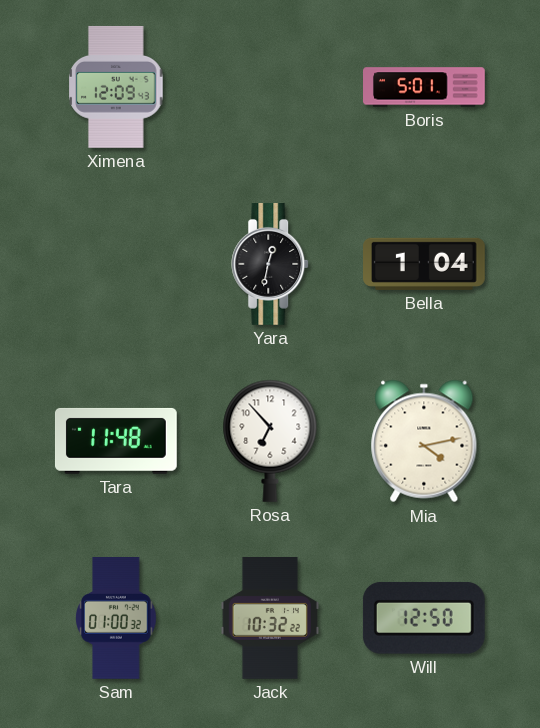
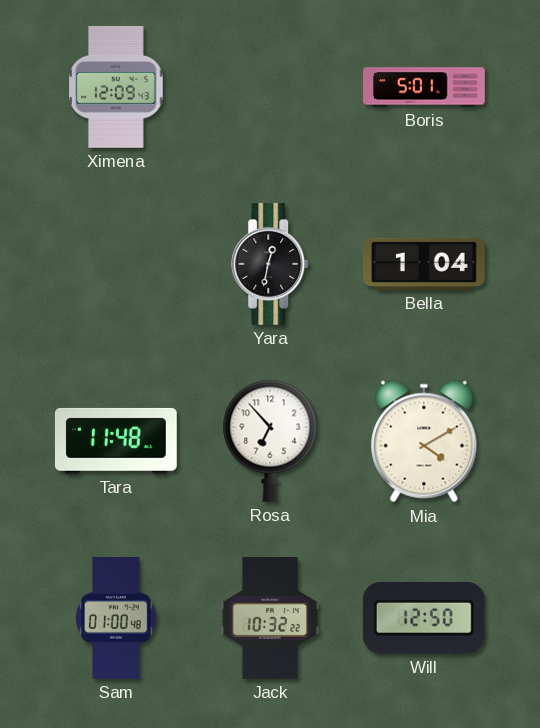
Mia: 4:13 -> 4:10
Sam: 01:00:32 -> 01:00:48
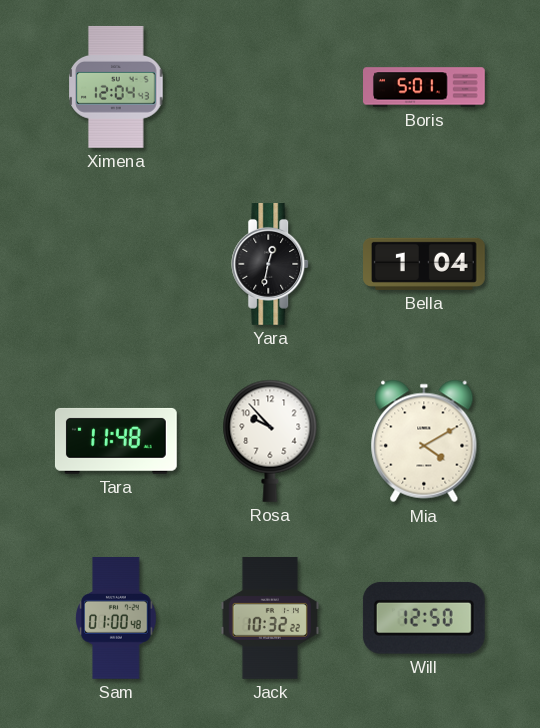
Ximena: 12:09 -> 12:04
Rosa: 6:53 -> 9:53
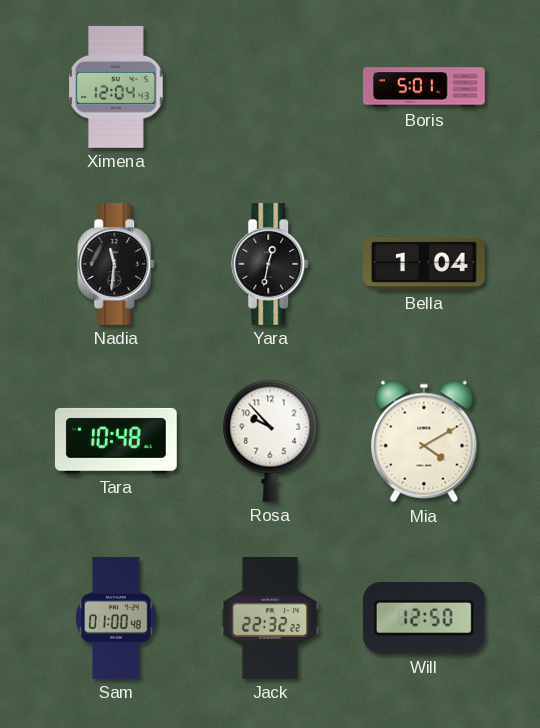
Nadia: none -> 11:31
Tara: 11:48 -> 10:48
Jack: 10:32 -> 22:32
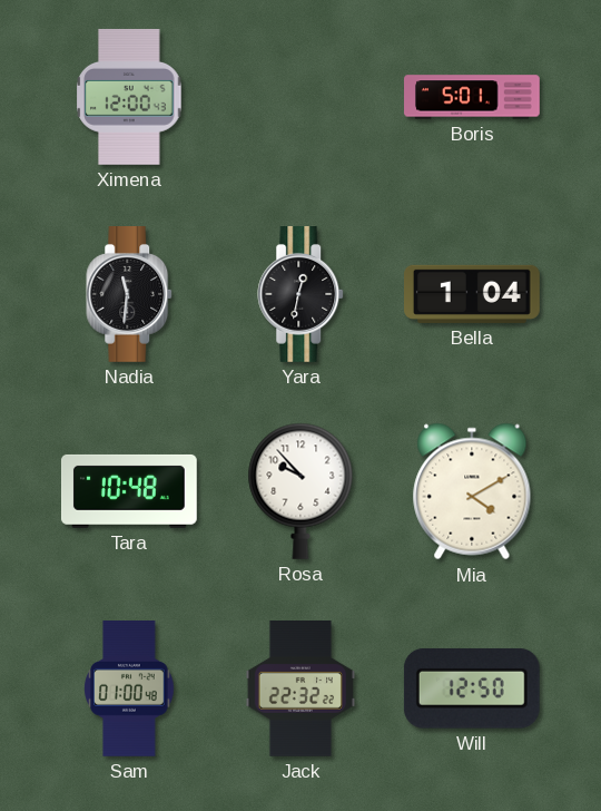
Ximena: 12:04 -> 12:00
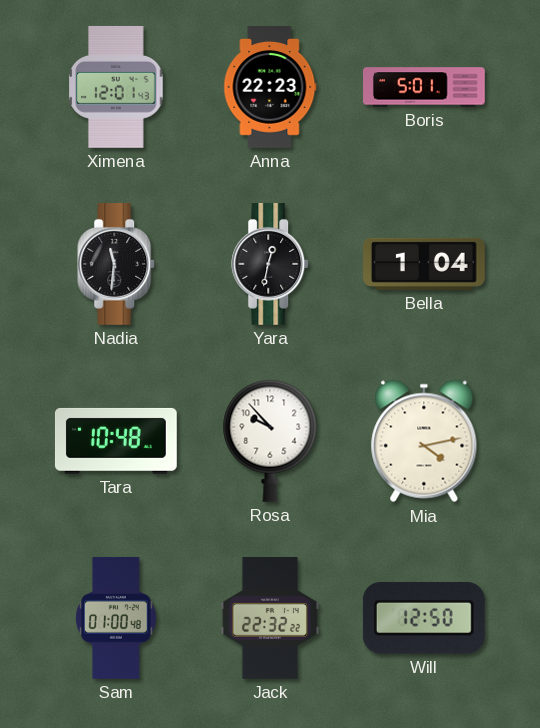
Ximena: 12:00 -> 12:01
Anna: none -> 22:23
Mia: 4:10 -> 4:13
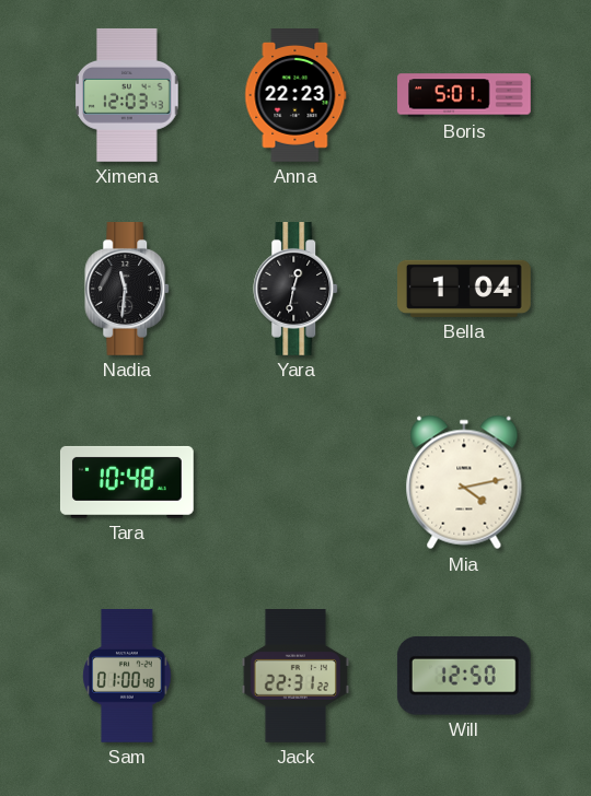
Ximena: 12:01 -> 12:03
Rosa: 9:53 -> none
Jack: 22:32 -> 22:31
